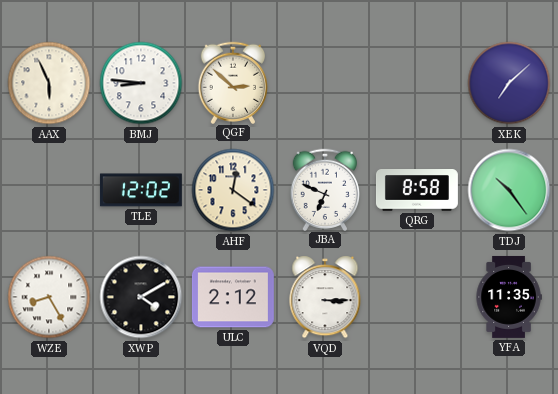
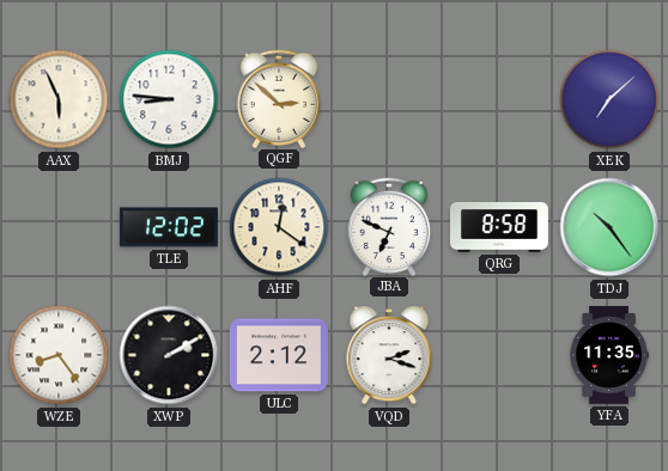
WZE: 8:25 -> 8:24
XWP: 4:10 -> 2:10
VQD: 3:15 -> 2:18
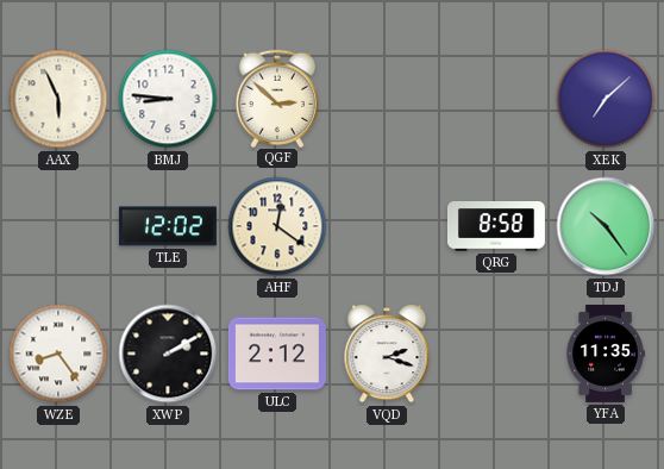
JBA: 6:49 -> none
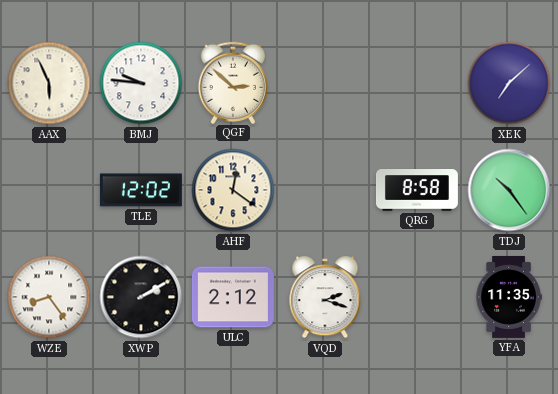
BMJ: 8:46 -> 9:46
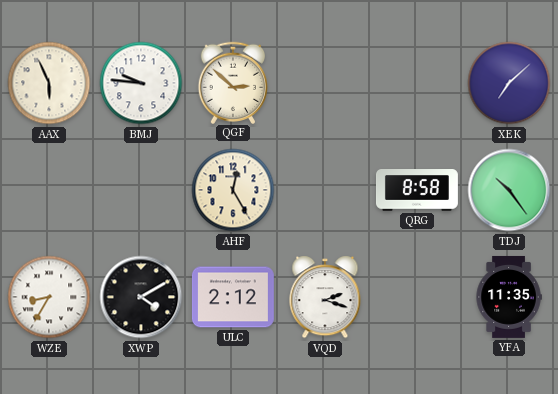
TLE: 12:02 -> none
AHF: 12:21 -> 12:25
WZE: 8:24 -> 8:35
XWP: 2:10 -> 4:10
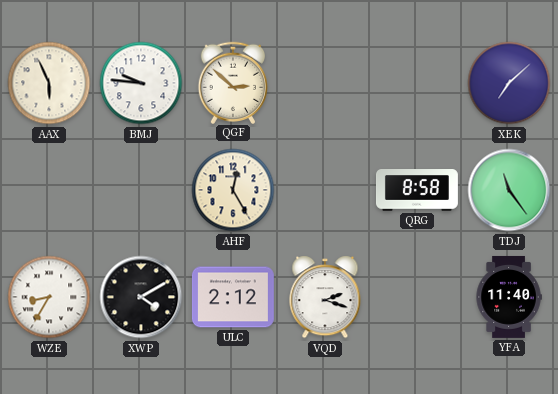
TDJ: 10:24 -> 11:24
YFA: 11:35 -> 11:40
